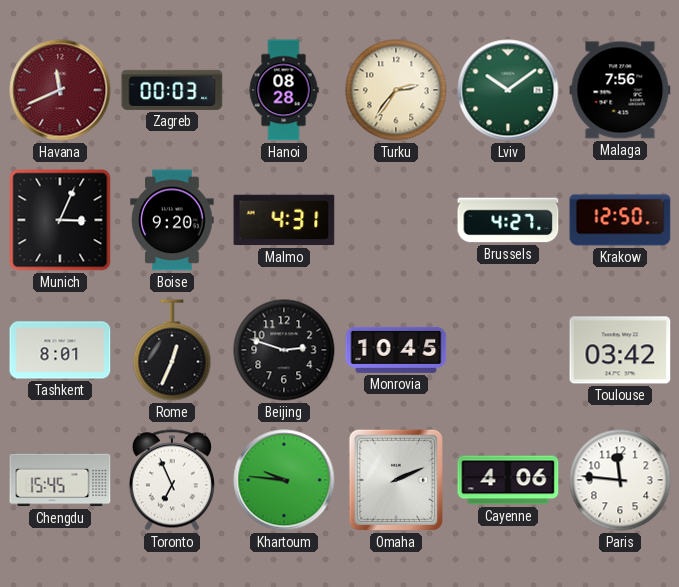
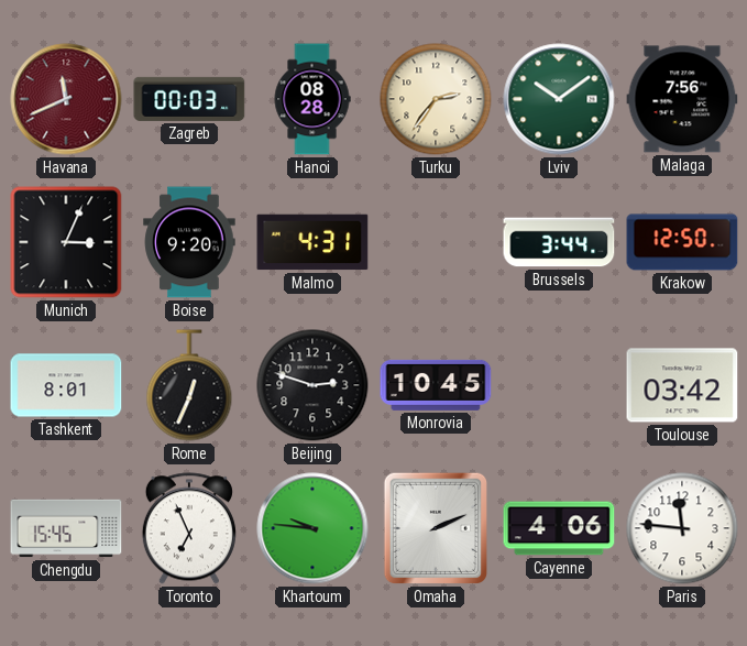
Brussels: 4:27 -> 3:44
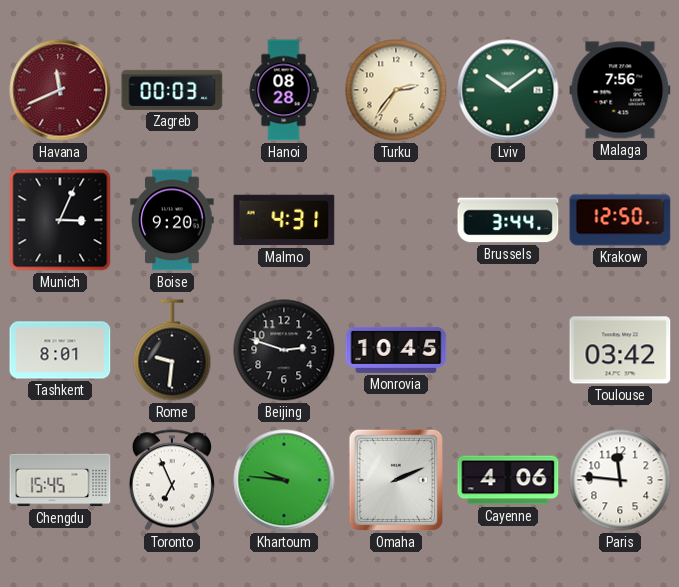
Rome: 12:34 -> 9:31
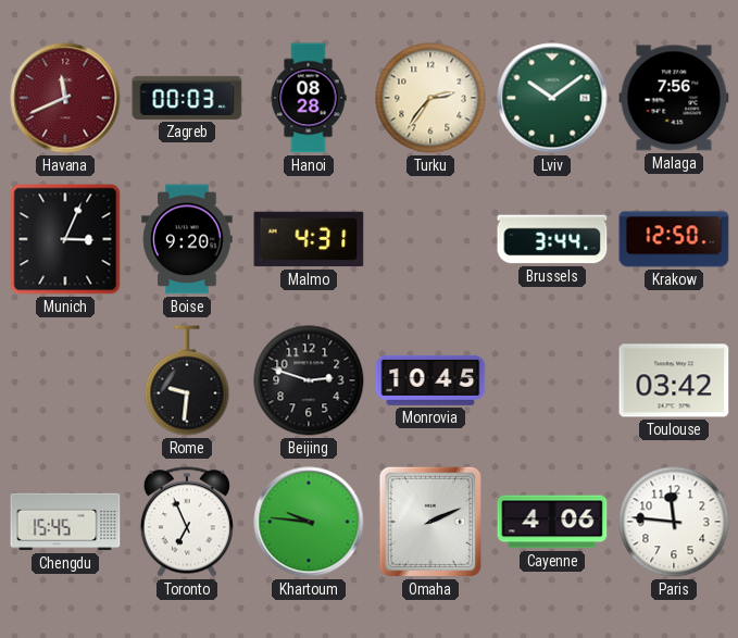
Tashkent: 8:01 -> none
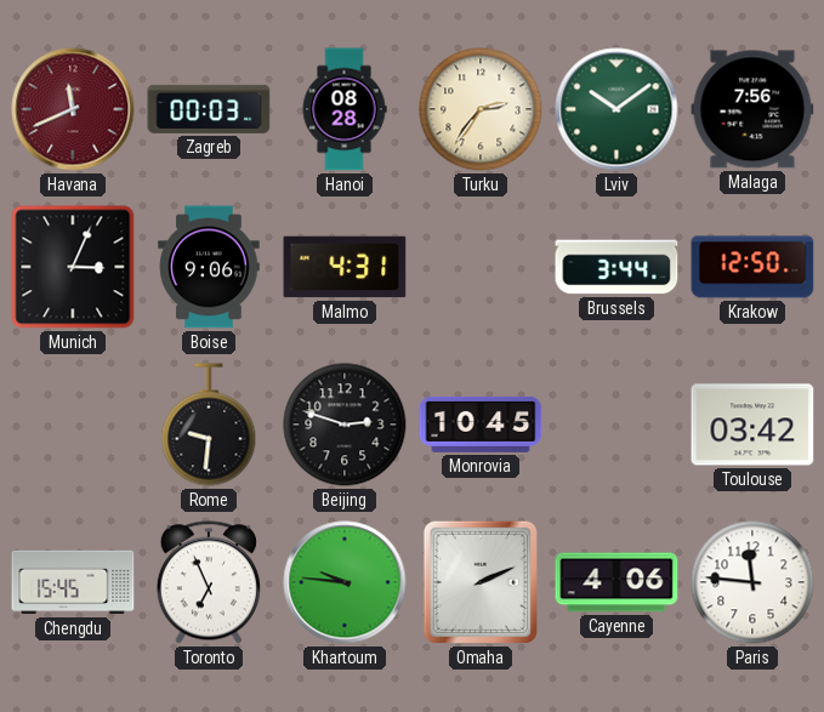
Boise: 9:20 -> 9:06
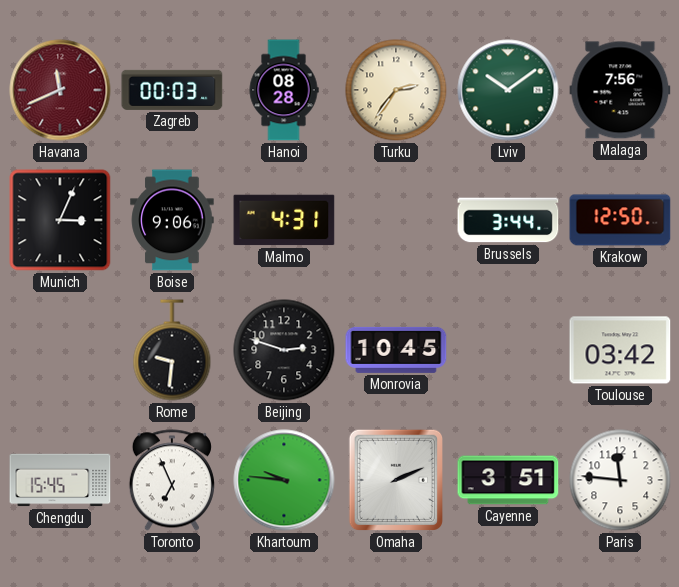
Cayenne: 4:06 -> 3:51
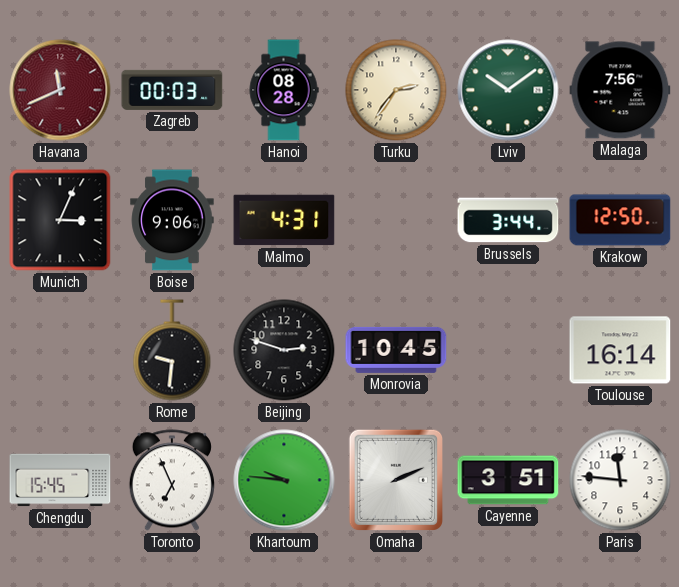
Toulouse: 03:42 -> 16:14
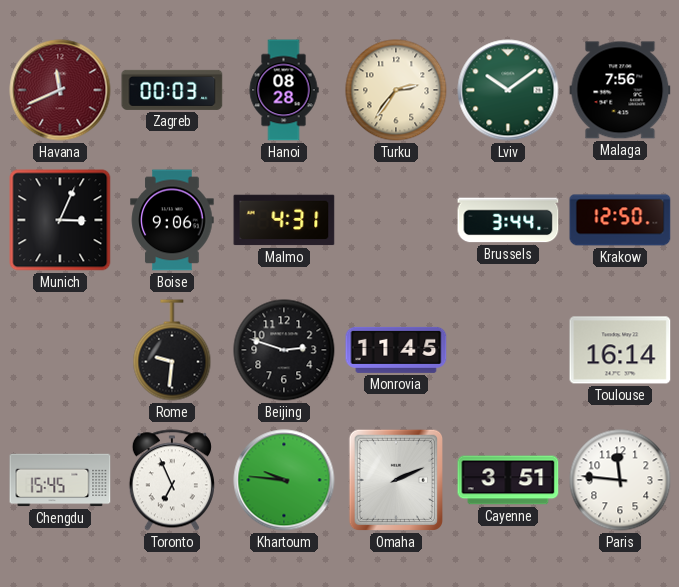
Monrovia: 10:45 -> 11:45
